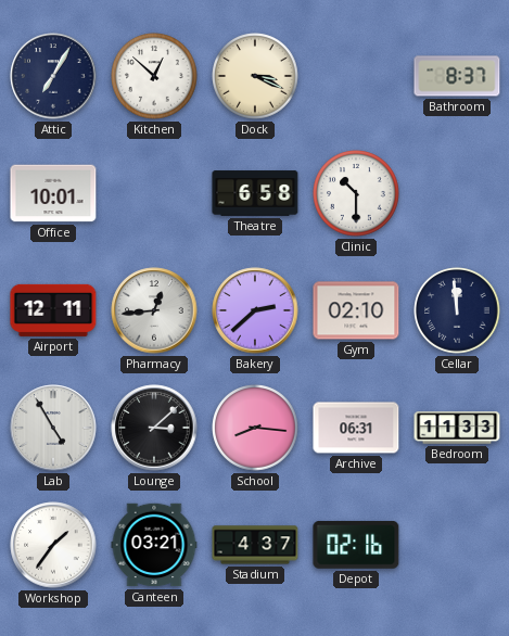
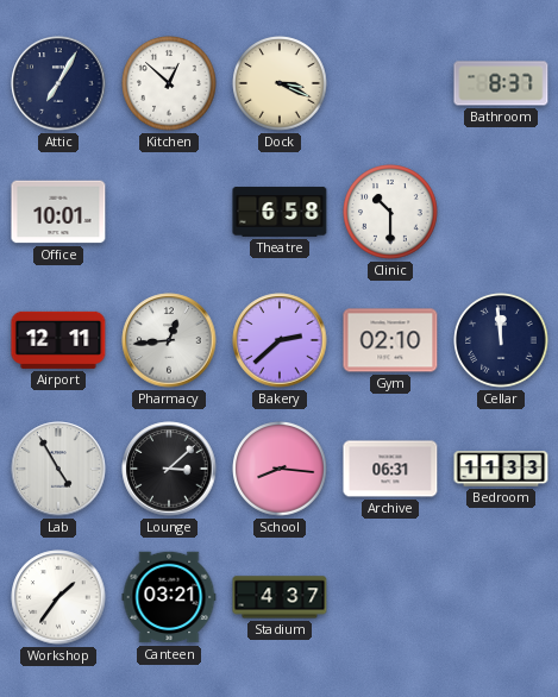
Depot: 02:16 -> none
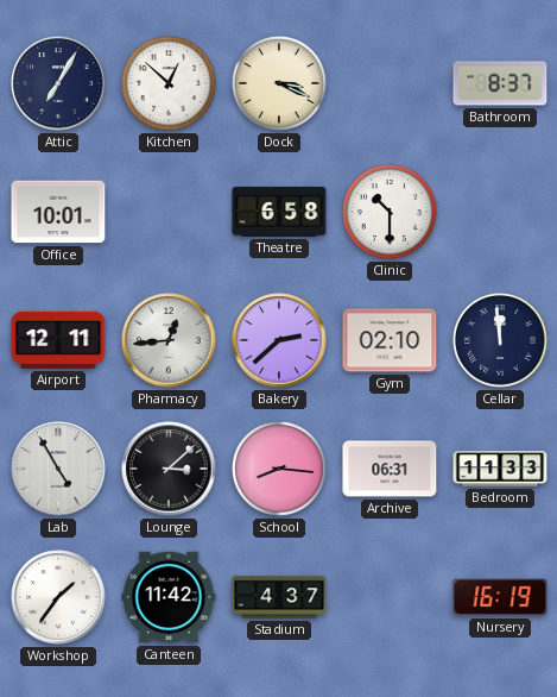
Canteen: 03:21 -> 11:42
Nursery: none -> 16:19
